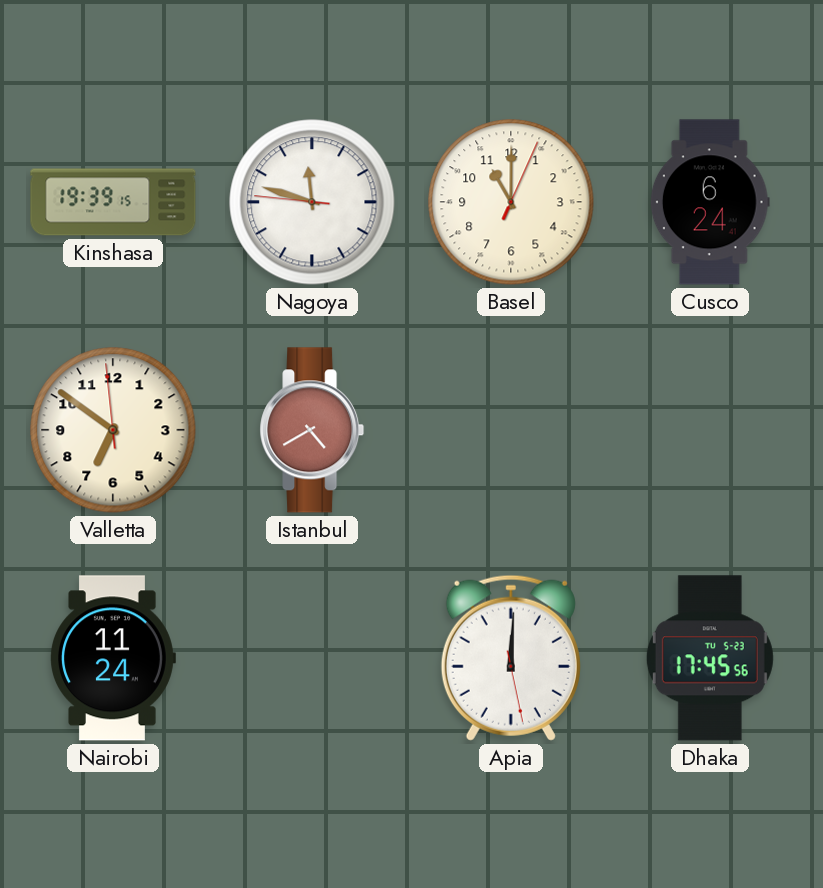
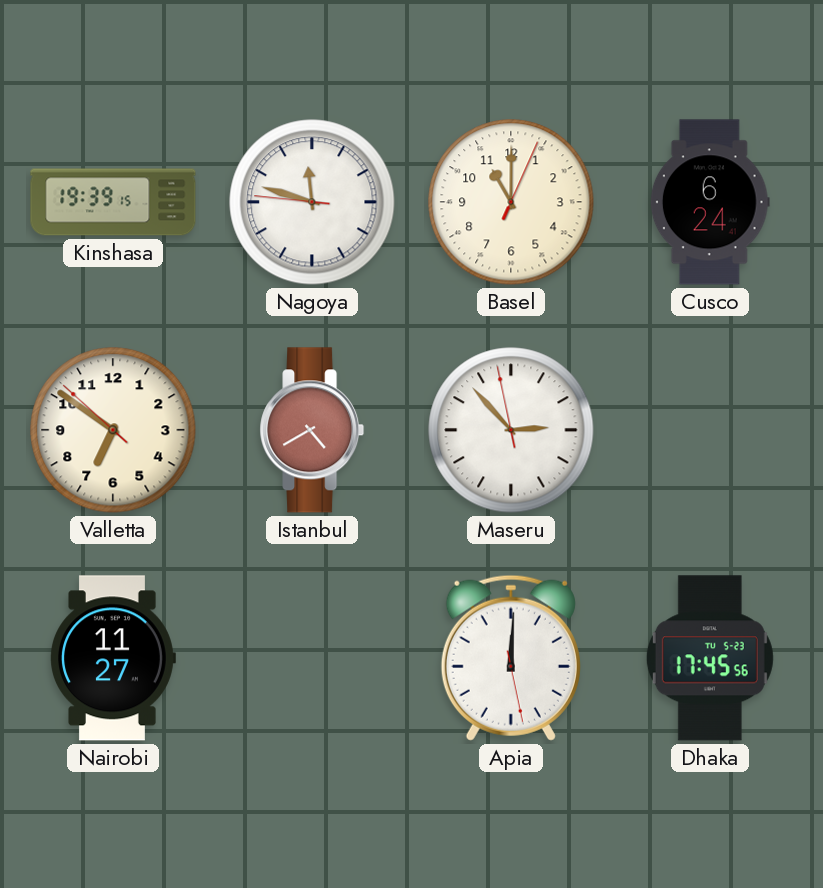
Valletta: 6:50:59 -> 6:50:52
Maseru: none -> 2:52
Nairobi: 11:24 -> 11:27
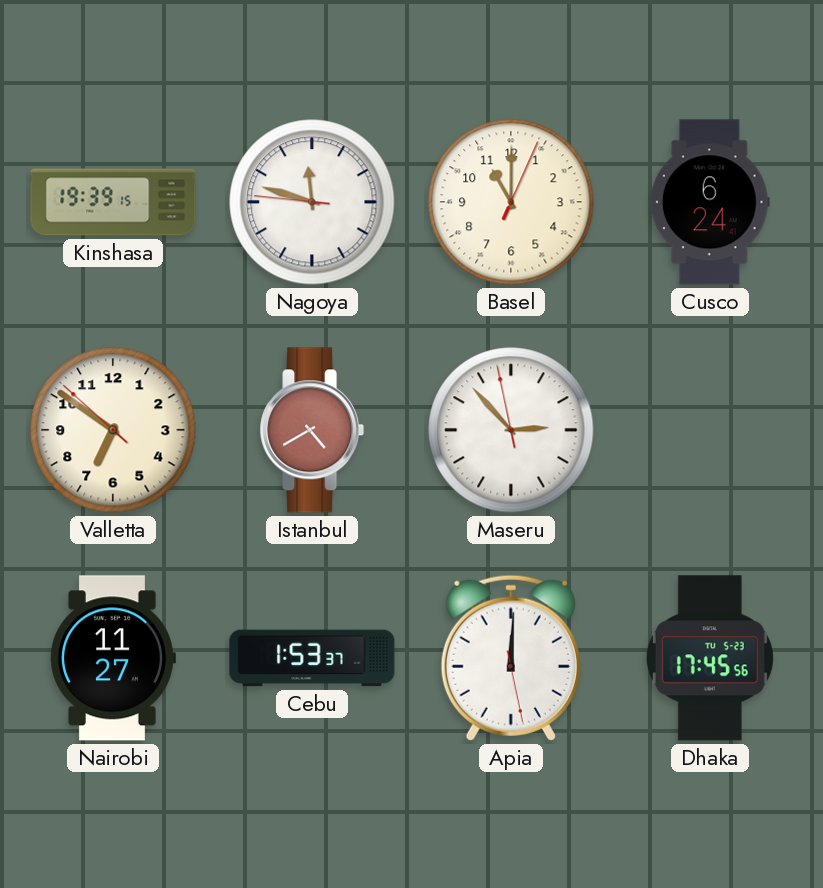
Cebu: none -> 1:53
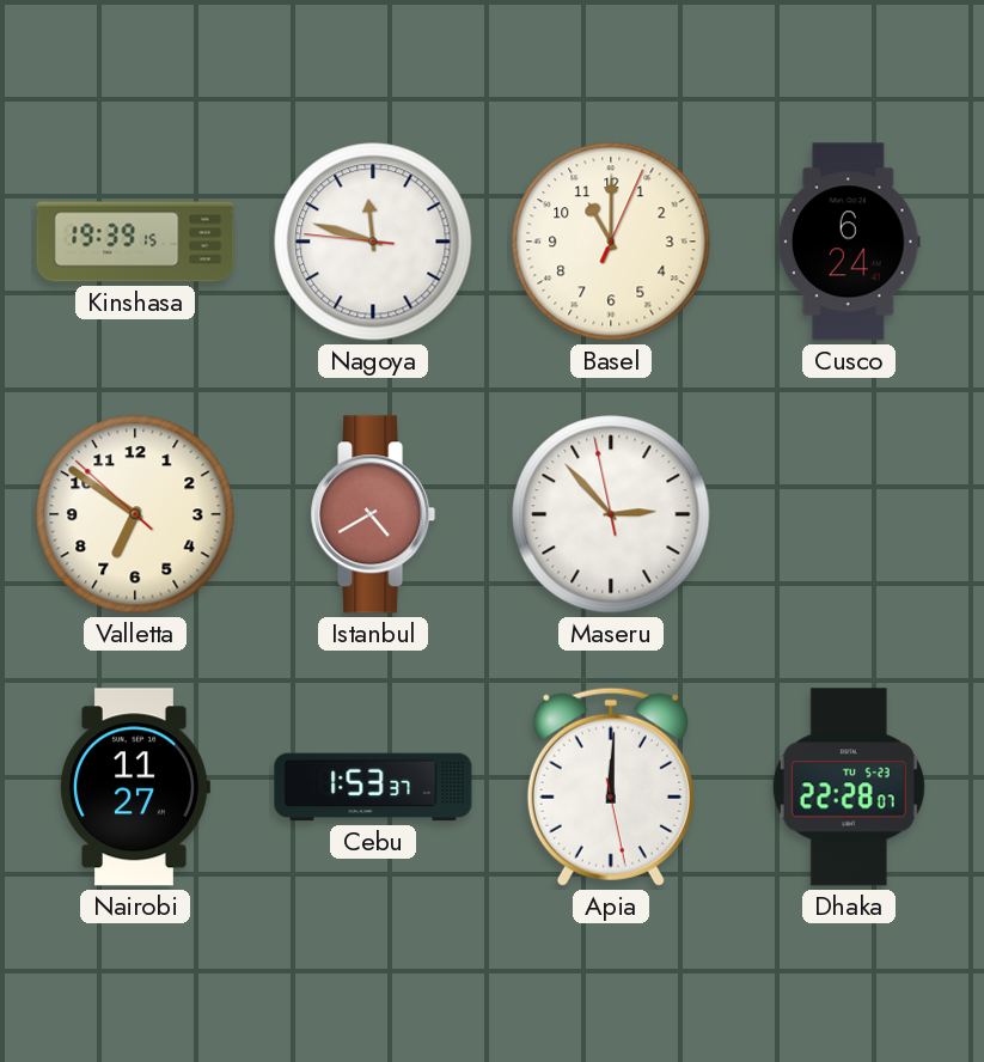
Dhaka: 17:45 -> 22:28
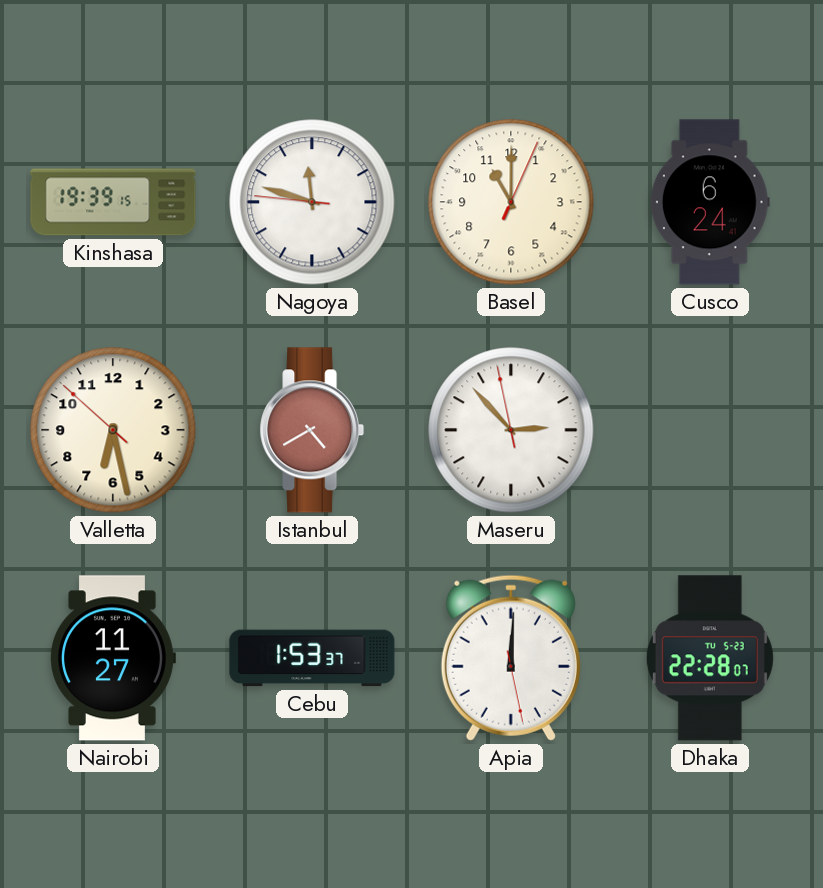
Valletta: 6:50 -> 6:27
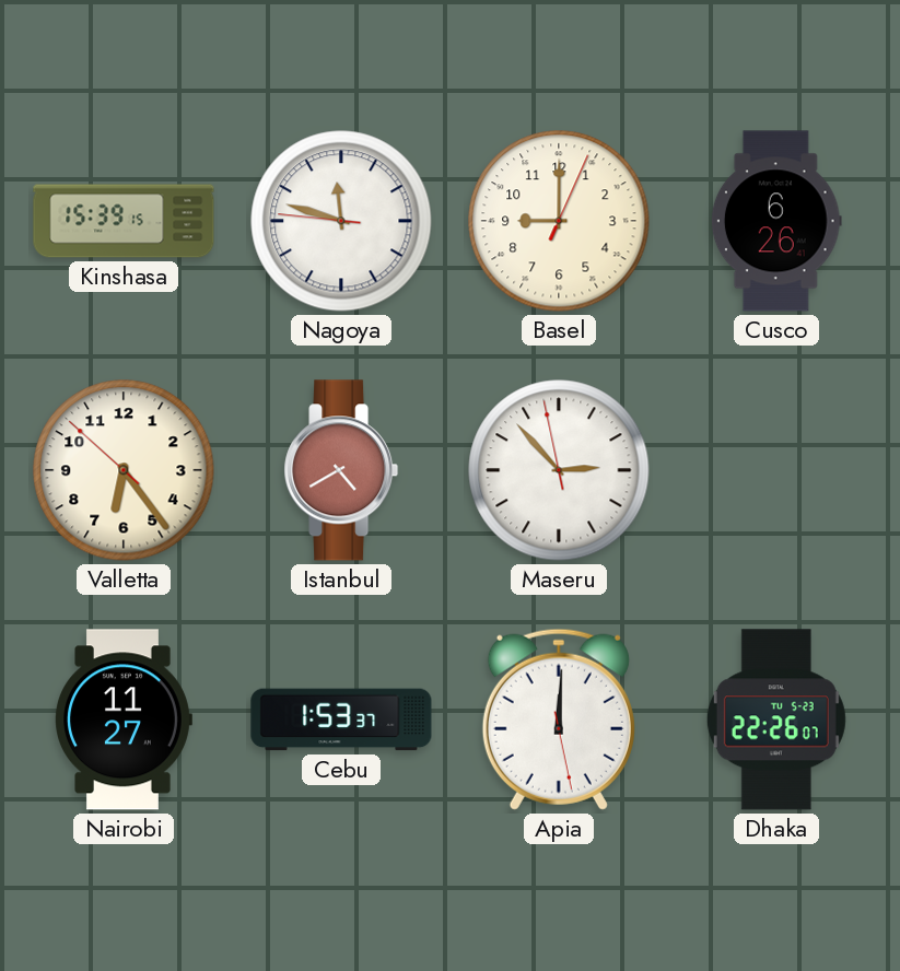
Kinshasa: 19:39 -> 15:39
Basel: 11:00 -> 9:00
Cusco: 6:24 -> 6:26
Valletta: 6:27 -> 6:23
Dhaka: 22:28 -> 22:26
